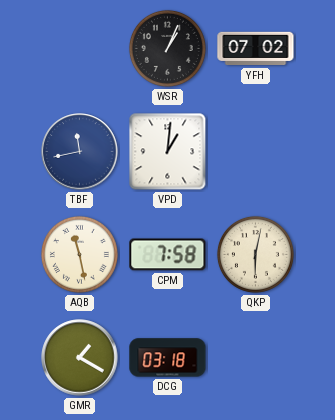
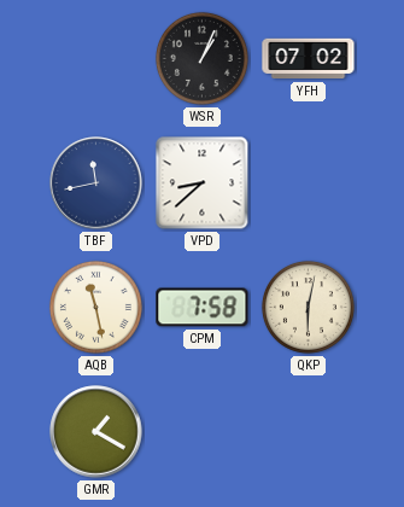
VPD: 1:01 -> 8:38
DCG: 03:18 -> none
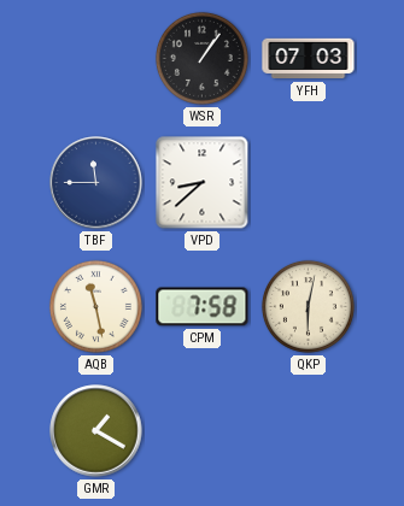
WSR: 1:04 -> 1:06
YFH: 07:02 -> 07:03
TBF: 11:43 -> 11:45
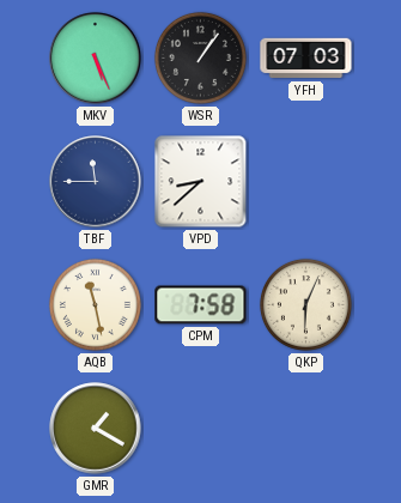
MKV: none -> 5:26
QKP: 6:02 -> 6:04
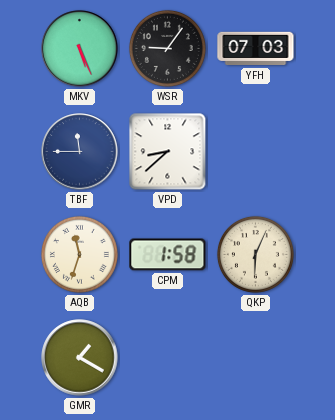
WSR: 1:06 -> 9:06
AQB: 11:28 -> 11:33
CPM: 7:58 -> 1:58
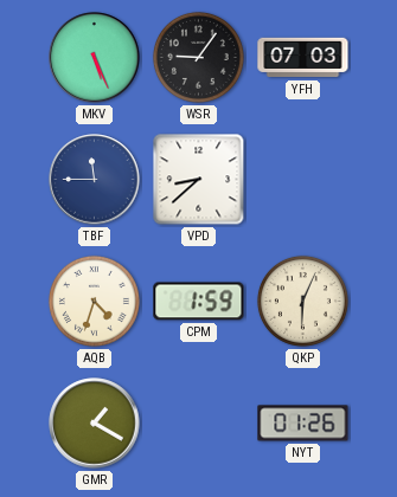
AQB: 11:33 -> 4:33
CPM: 1:58 -> 1:59
NYT: none -> 01:26
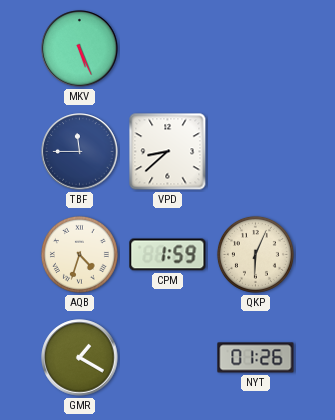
WSR: 9:06 -> none
YFH: 07:03 -> none
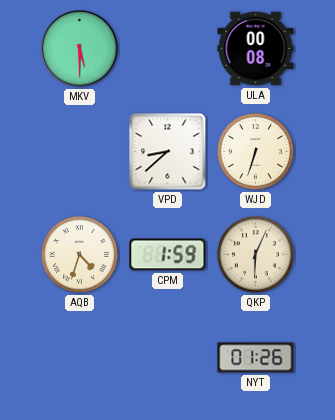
MKV: 5:26 -> 5:30
ULA: none -> 00:08
TBF: 11:45 -> none
WJD: none -> 6:33
GMR: 1:20 -> none
